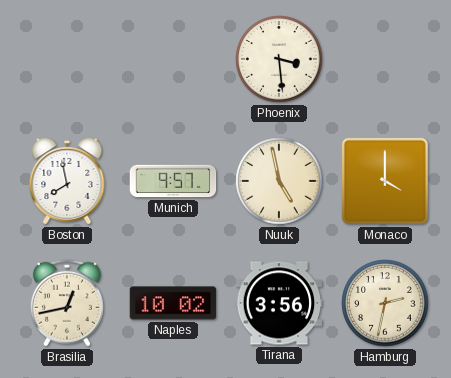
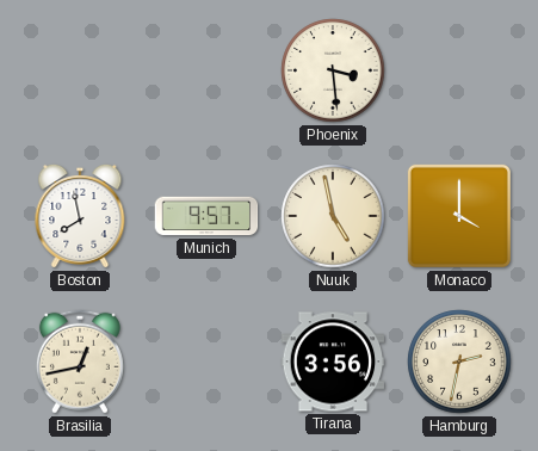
Naples: 10:02 -> none
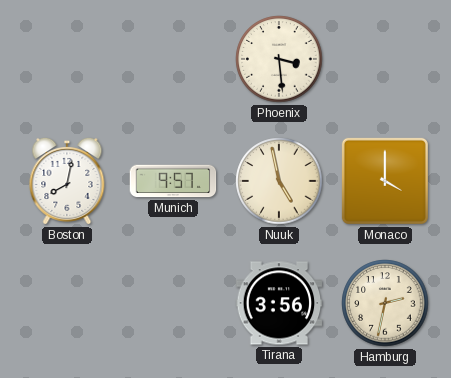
Boston: 7:58 -> 8:02
Brasilia: 12:43 -> none
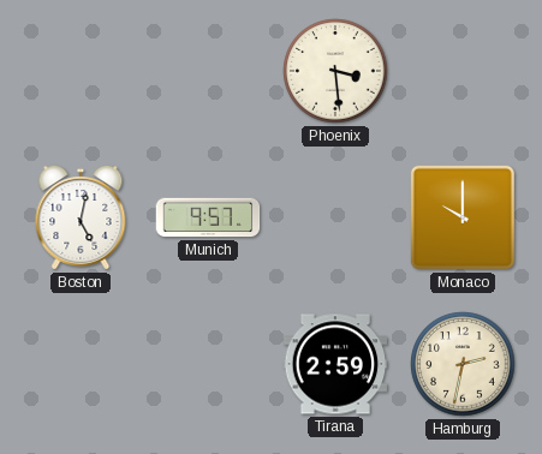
Boston: 8:02 -> 5:02
Nuuk: 4:58 -> none
Monaco: 4:00 -> 10:00
Tirana: 3:56 -> 2:59
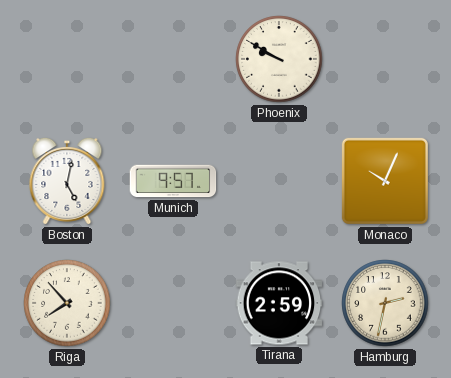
Phoenix: 3:29 -> 9:50
Monaco: 10:00 -> 10:04
Riga: none -> 7:53
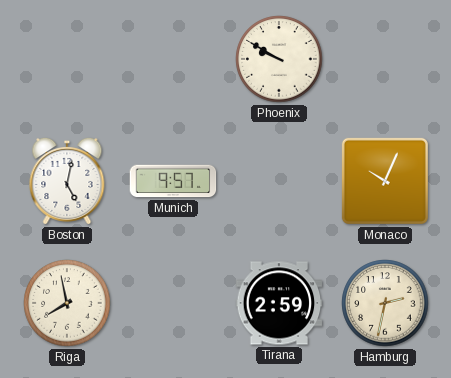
Riga: 7:53 -> 7:58
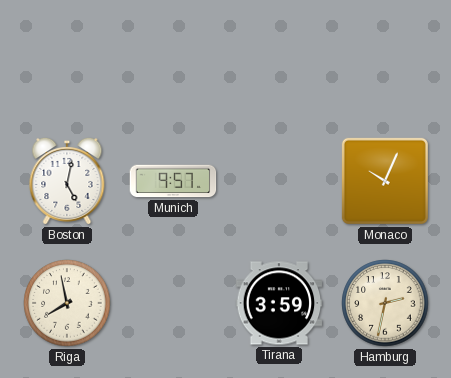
Phoenix: 9:50 -> none
Tirana: 2:59 -> 3:59
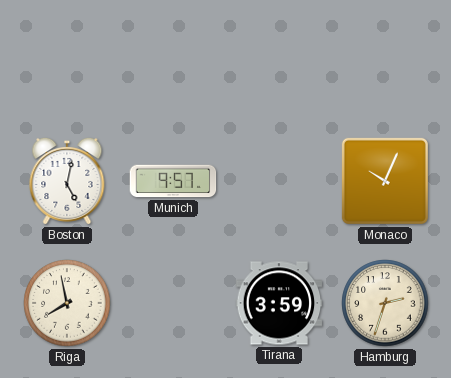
Hamburg: 2:32 -> 2:33
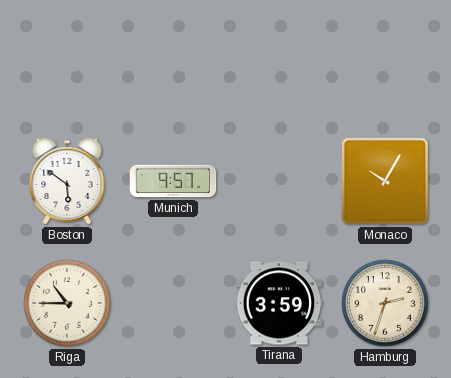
Boston: 5:02 -> 5:51
Monaco: 10:04 -> 10:05
Riga: 7:58 -> 10:45
